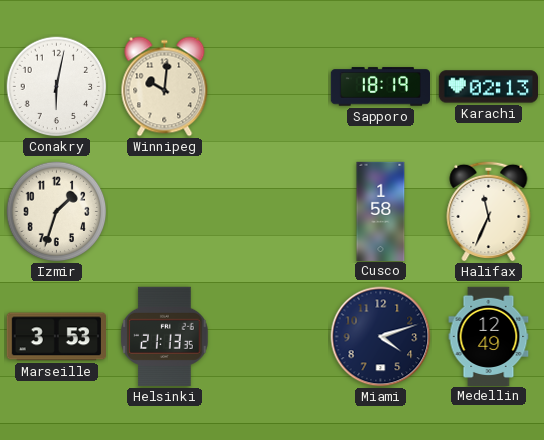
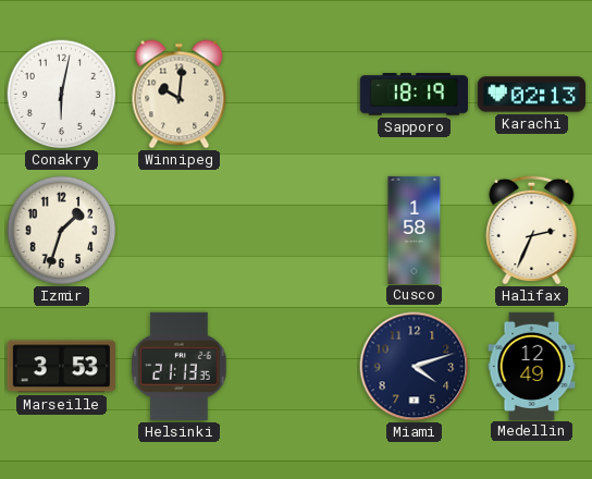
Halifax: 11:34 -> 2:34
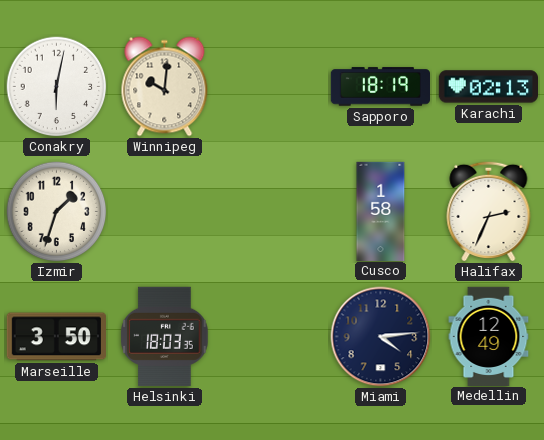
Marseille: 3:53 -> 3:50
Helsinki: 21:13 -> 18:03
Miami: 4:12 -> 4:14
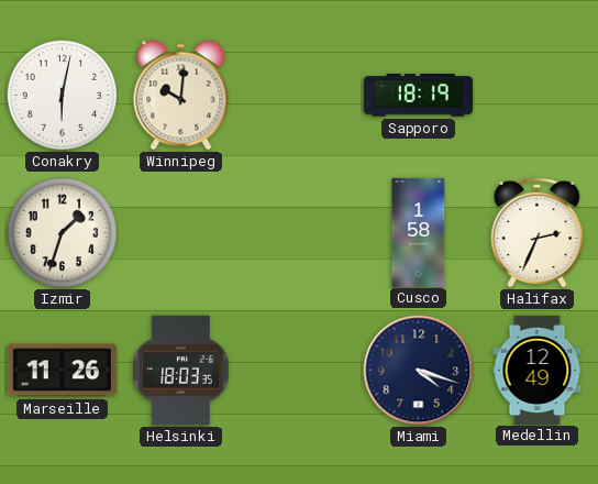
Karachi: 02:13 -> none
Marseille: 3:50 -> 11:26
Miami: 4:14 -> 4:18
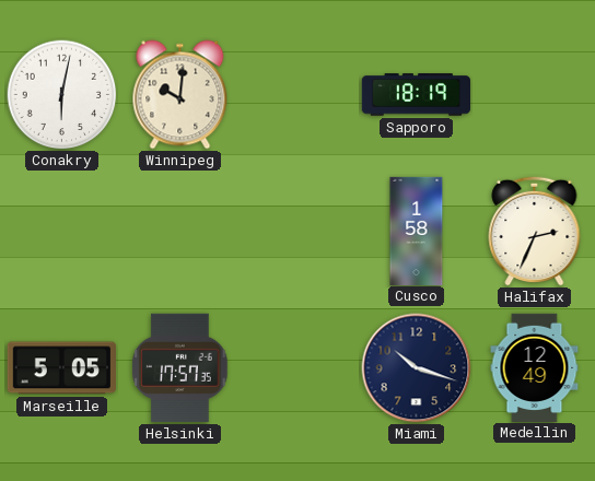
Izmir: 1:33 -> none
Marseille: 11:26 -> 5:05
Helsinki: 18:03 -> 17:57
Miami: 4:18 -> 10:18
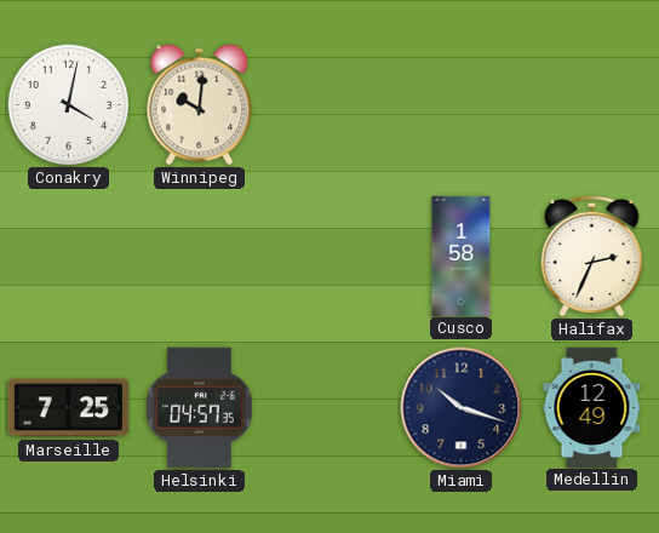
Conakry: 6:02 -> 4:02
Sapporo: 18:19 -> none
Marseille: 5:05 -> 7:25
Helsinki: 17:57 -> 04:57
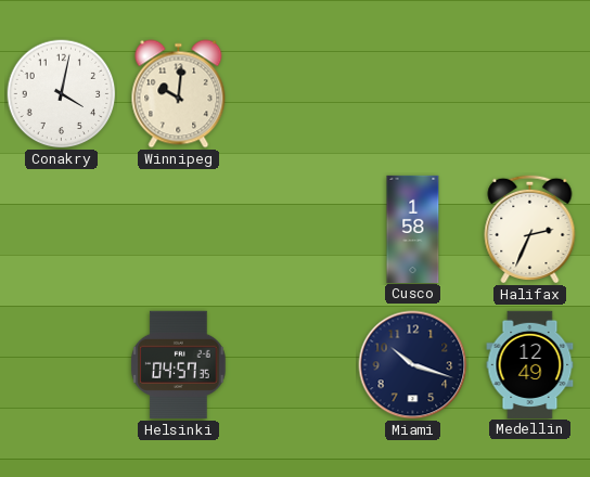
Marseille: 7:25 -> none
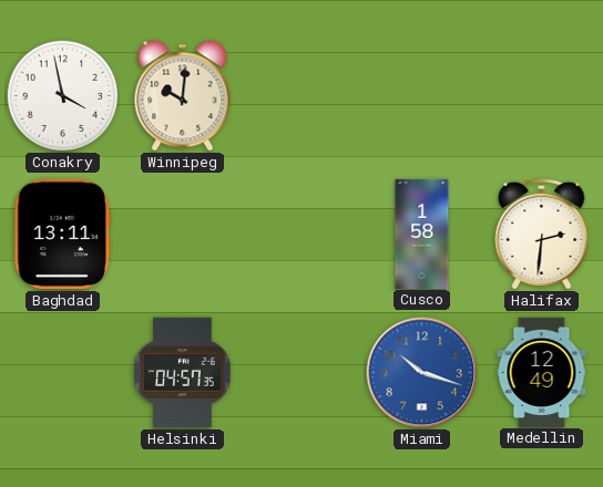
Conakry: 4:02 -> 3:58
Baghdad: none -> 13:11
Halifax: 2:34 -> 2:31
Miami dial: navy -> blue
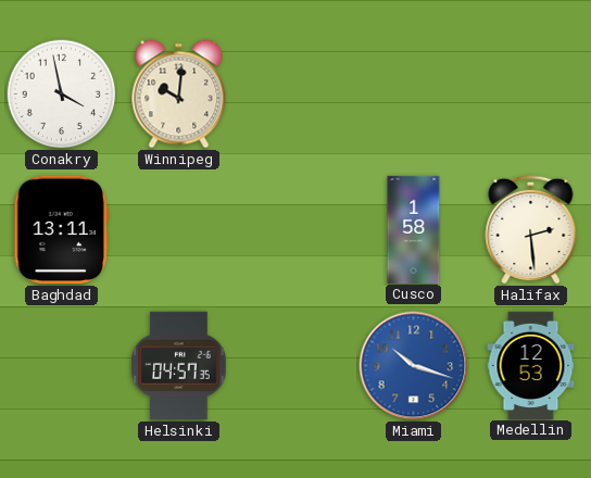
Halifax: 2:31 -> 2:29
Medellin: 12:49 -> 12:53
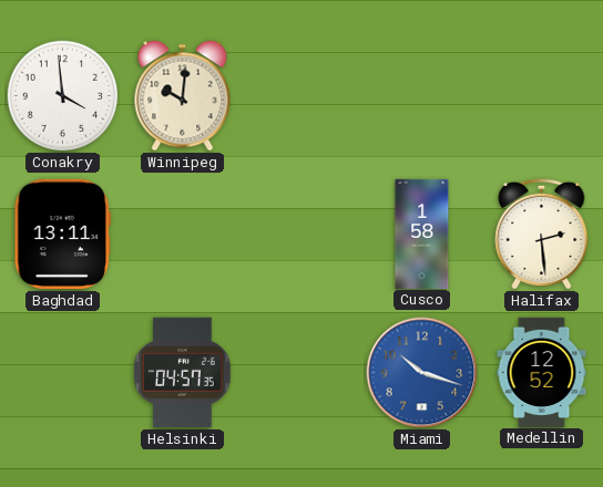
Conakry: 3:58 -> 3:59
Medellin: 12:53 -> 12:52
